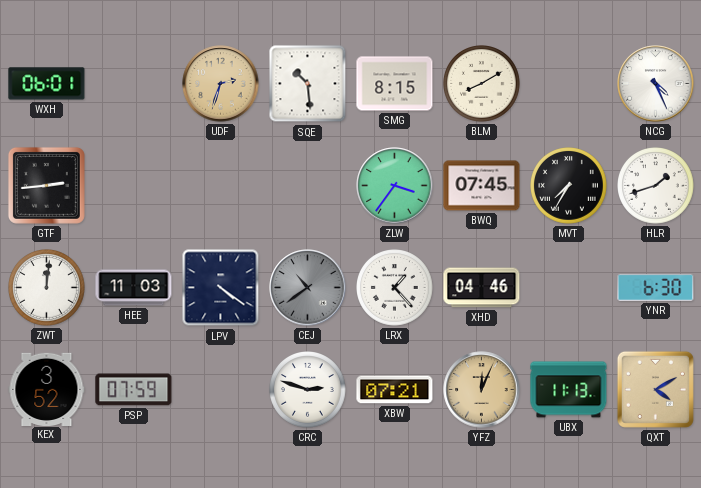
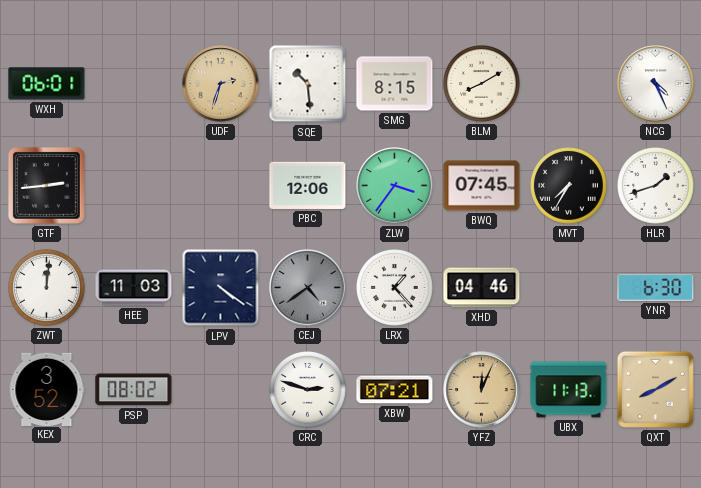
PBC: none -> 12:06
CEJ: 10:39 -> 4:39
PSP: 07:59 -> 08:02
QXT: 4:10 -> 8:10
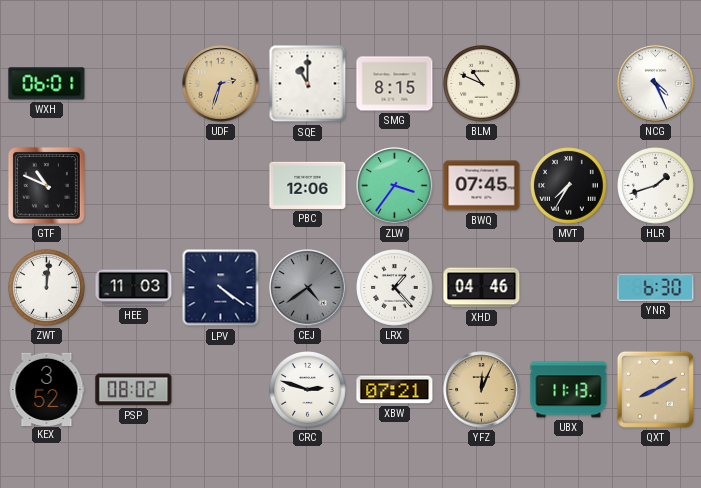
SQE: 10:29 -> 11:00
BLM: 8:10 -> 10:49
GTF: 2:44 -> 10:49
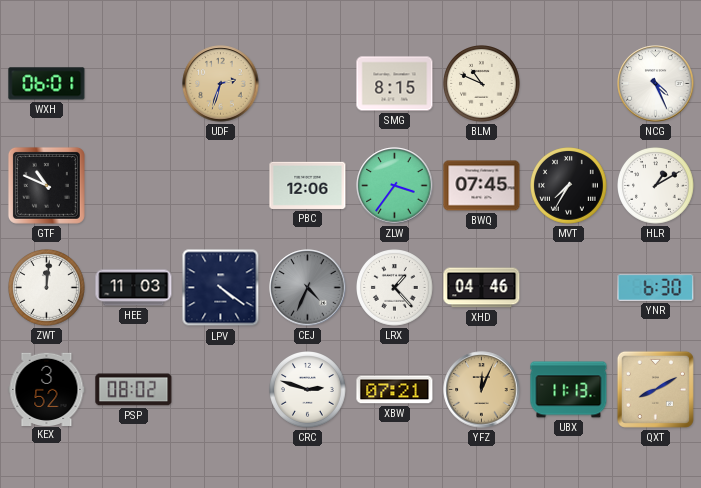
SQE: 11:00 -> none
HLR: 1:42 -> 1:10
CEJ: 4:39 -> 4:34
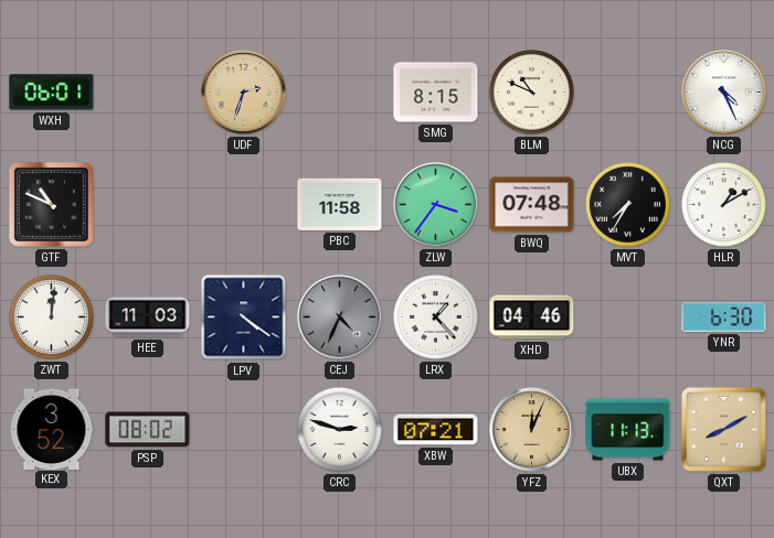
PBC: 12:06 -> 11:58
BWQ: 07:45 -> 07:48
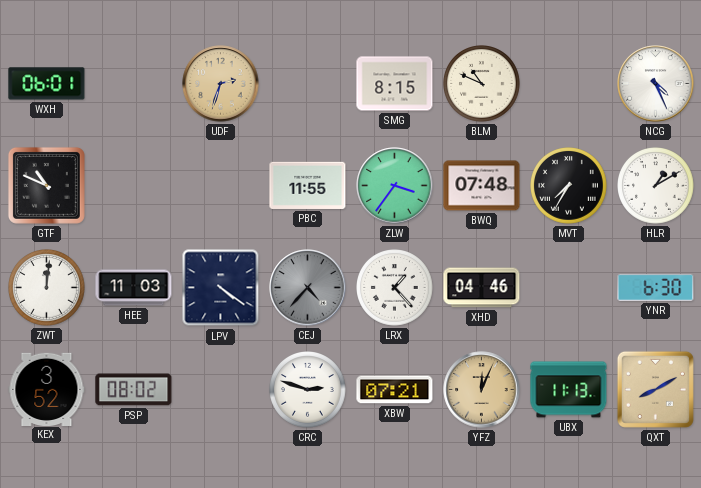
PBC: 11:58 -> 11:55
CEJ: 4:34 -> 4:37
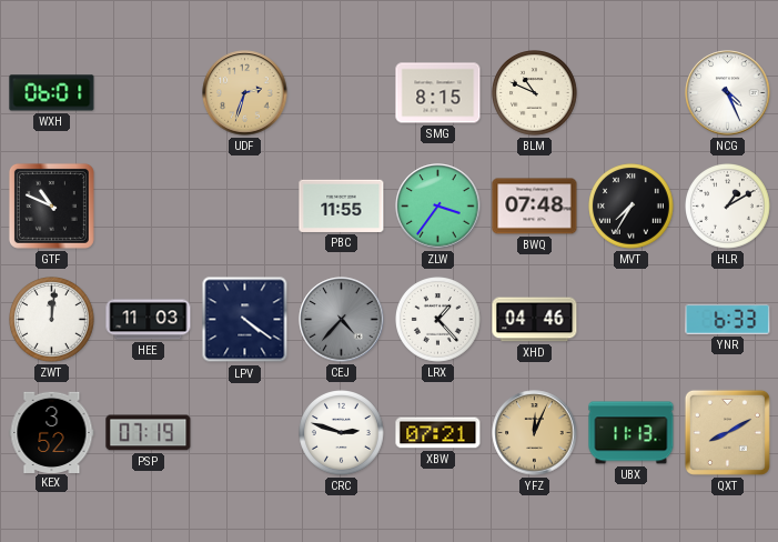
YNR: 6:30 -> 6:33
PSP: 08:02 -> 07:19
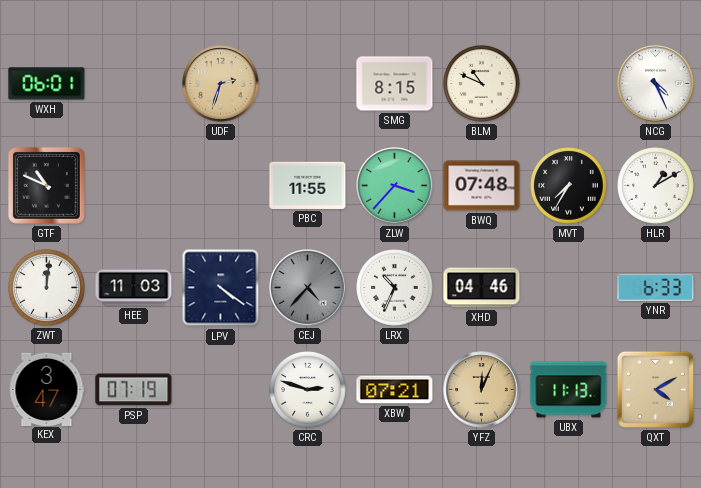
ZLW: 3:36 -> 3:37
LRX: 1:23 -> 10:34
KEX: 3:52 -> 3:47
QXT: 8:10 -> 4:10
